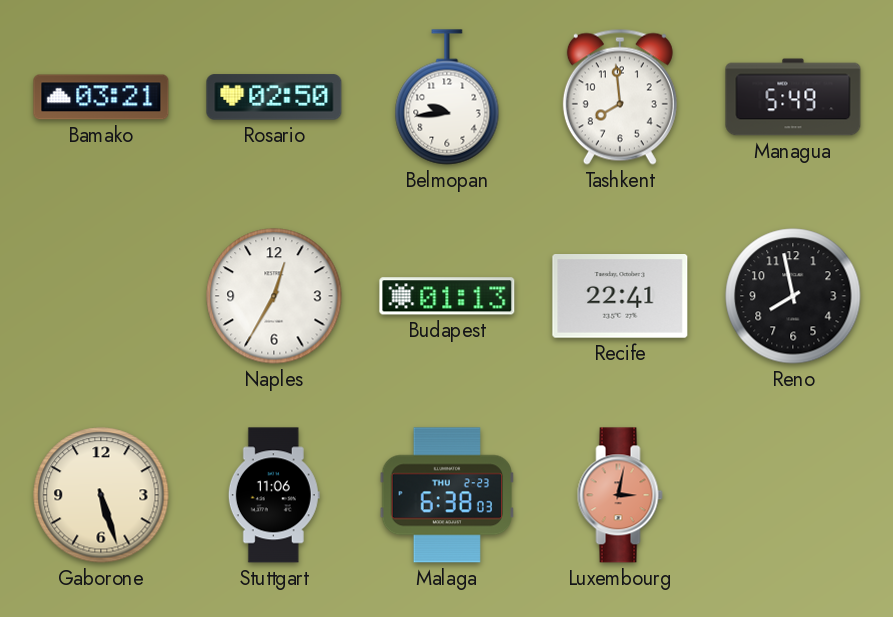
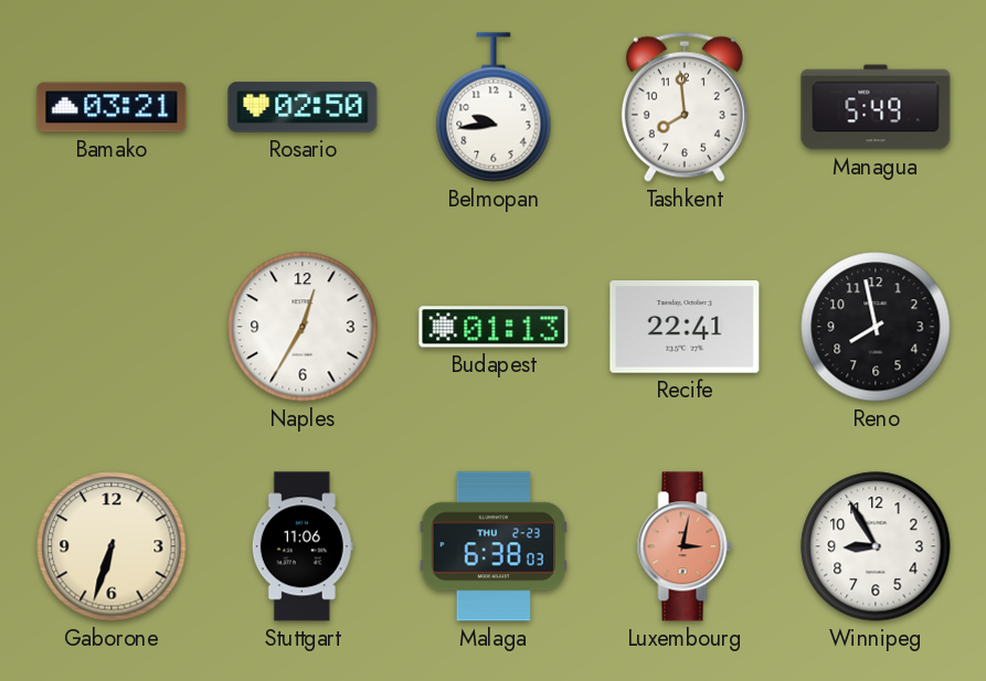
Gaborone: 5:27 -> 6:33
Winnipeg: none -> 8:55
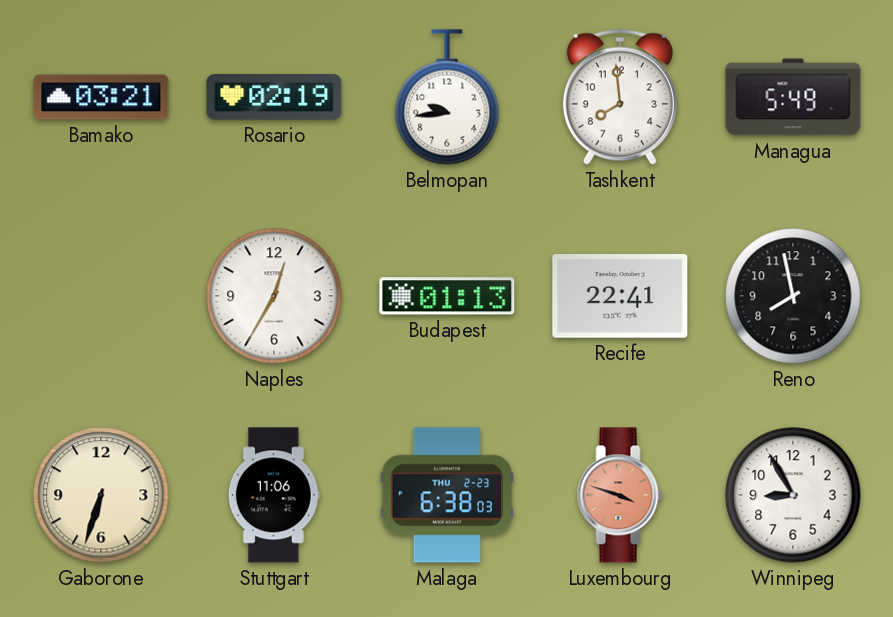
Rosario: 02:50 -> 02:19
Luxembourg: 3:02 -> 3:48
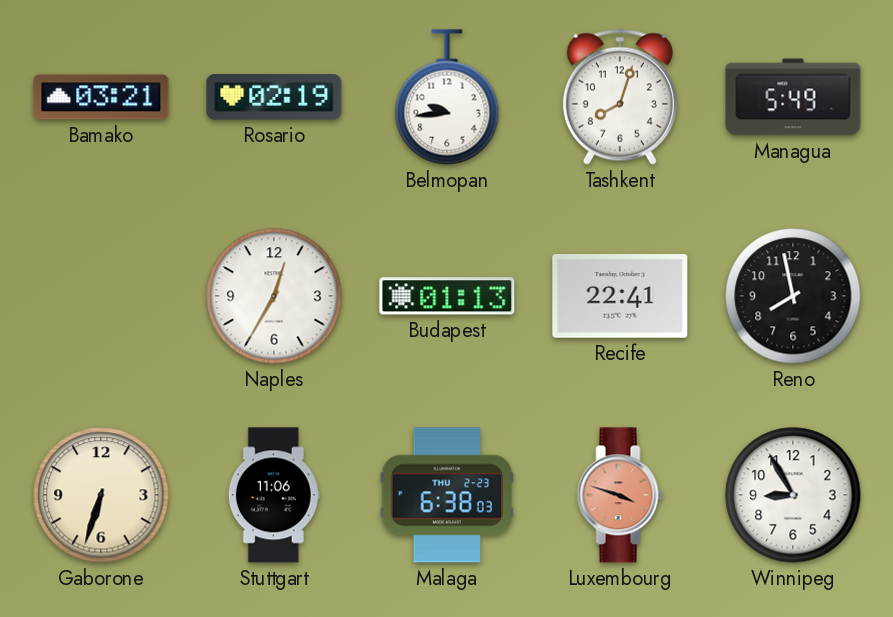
Tashkent: 7:59 -> 8:03
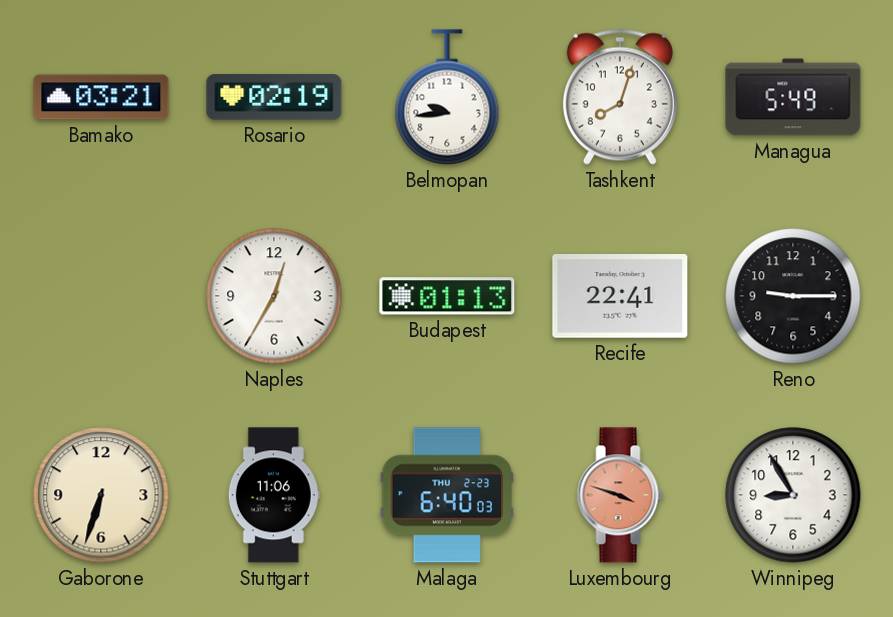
Reno: 7:58 -> 9:15
Malaga: 6:38 -> 6:40
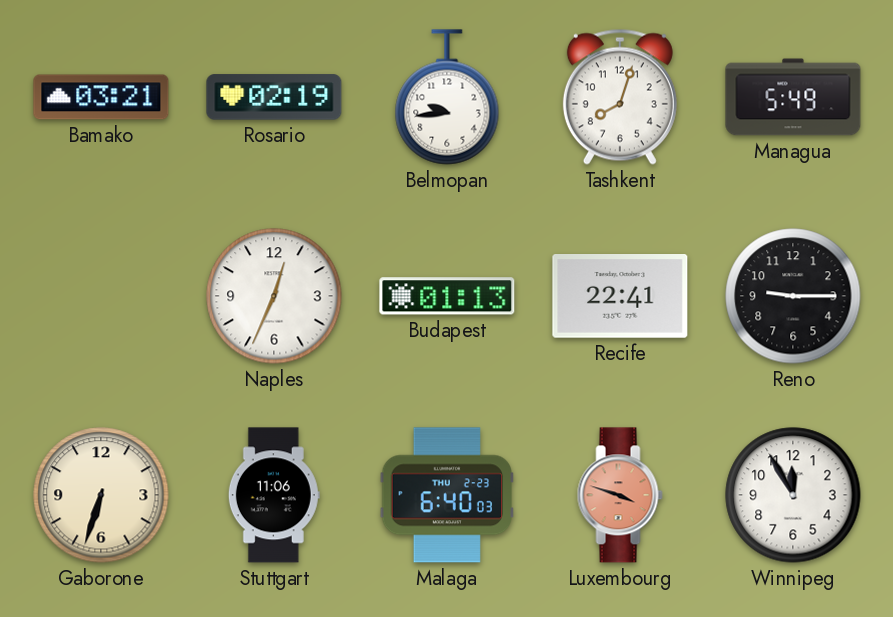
Naples: 12:35 -> 12:34
Winnipeg: 8:55 -> 11:55
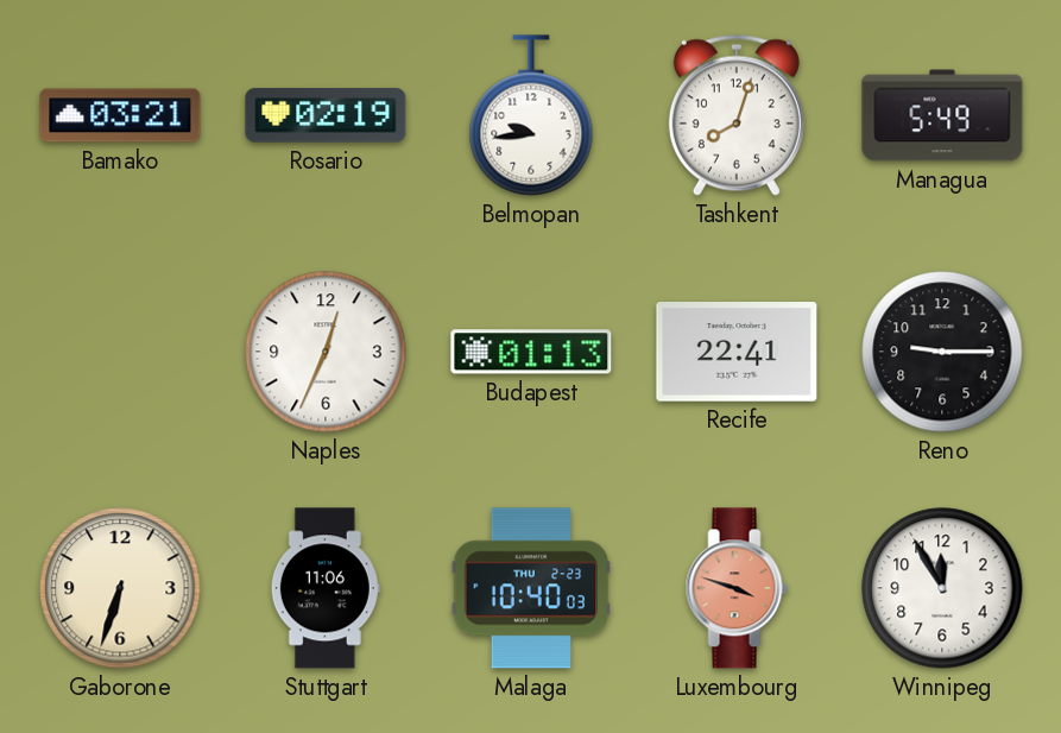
Malaga: 6:40 -> 10:40
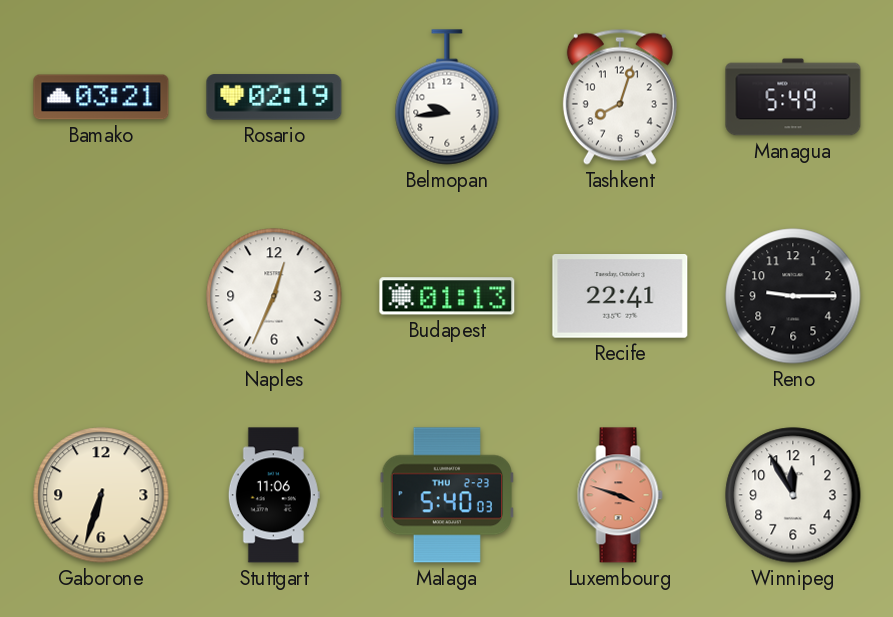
Malaga: 10:40 -> 5:40
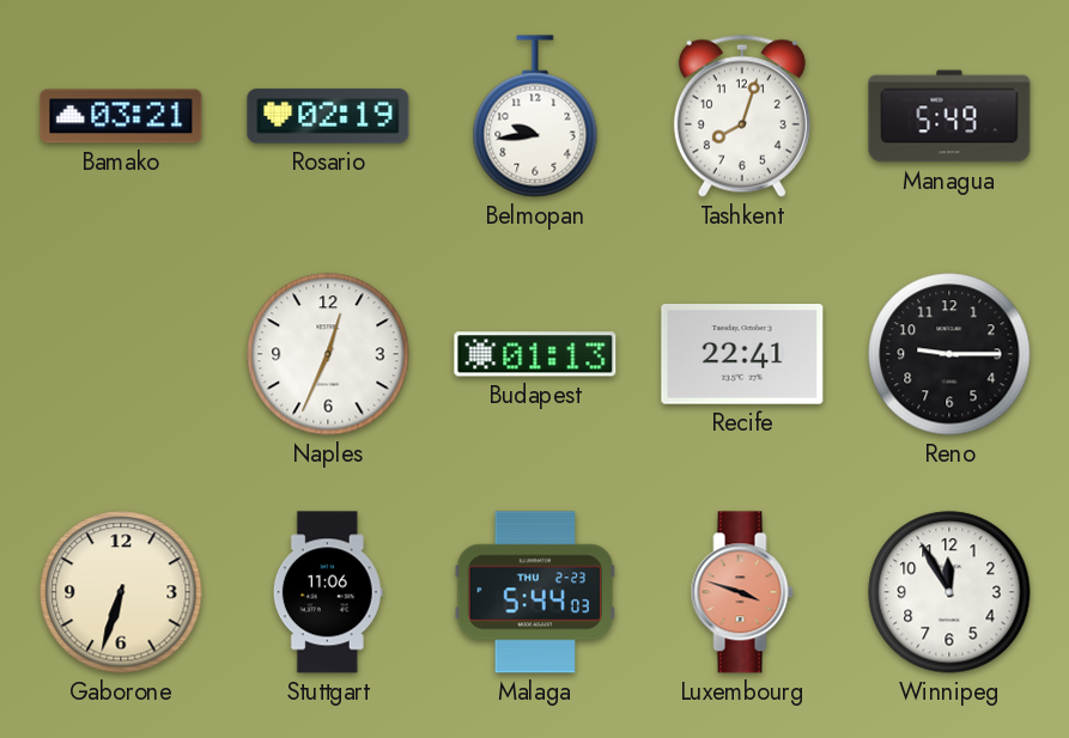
Malaga: 5:40 -> 5:44
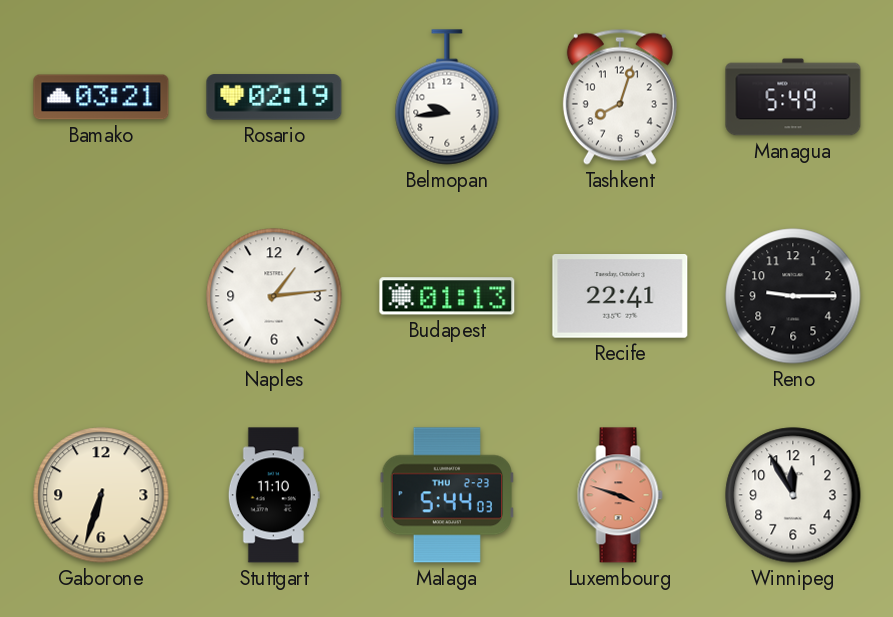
Naples: 12:34 -> 1:14
Stuttgart: 11:06 -> 11:10
